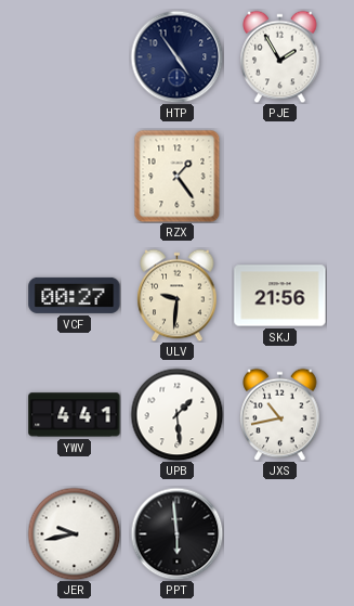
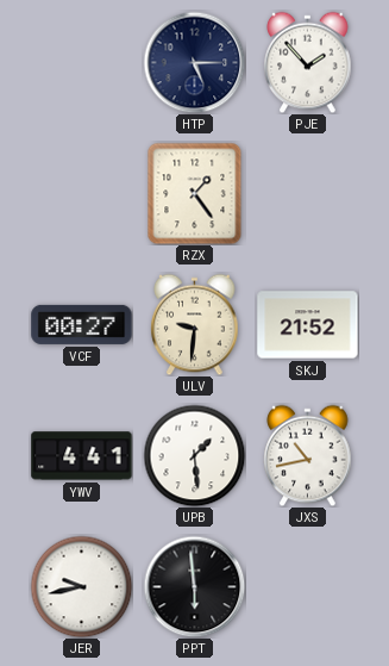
HTP: 4:54 -> 5:15
PJE: 1:55 -> 1:53
SKJ: 21:56 -> 21:52
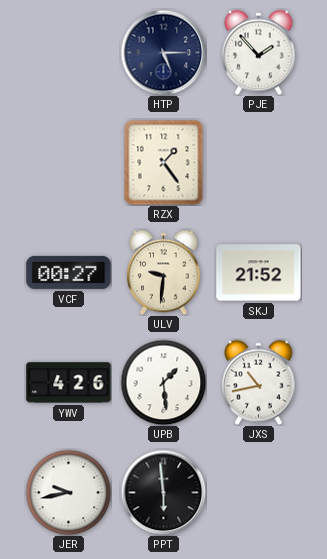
YWV: 4:41 -> 4:26
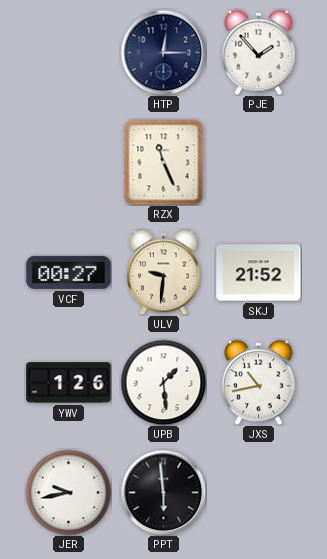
HTP: 5:15 -> 12:15
RZX: 1:24 -> 11:26
YWV: 4:26 -> 1:26
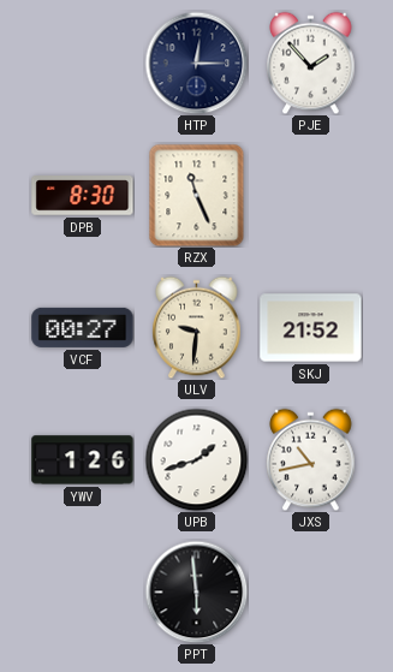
DPB: none -> 8:30
UPB: 1:29 -> 1:42
JER: 9:43 -> none
